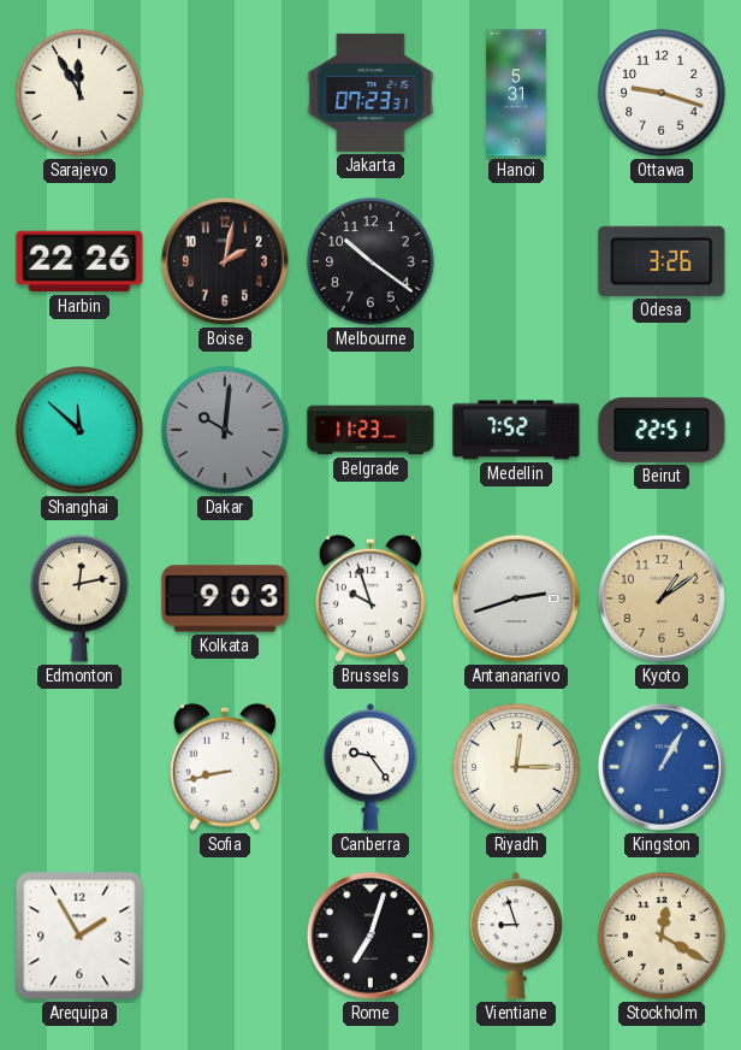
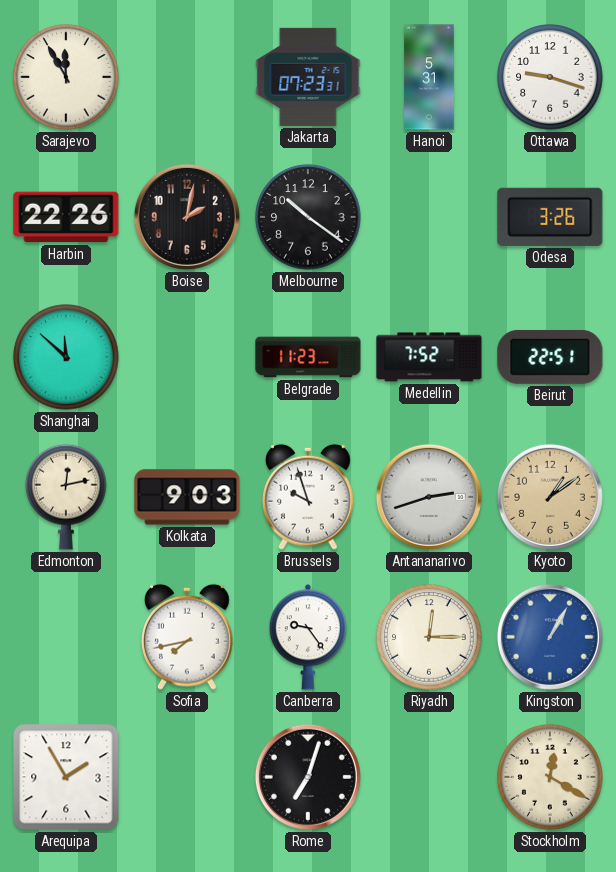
Dakar: 10:01 -> none
Sofia: 8:43 -> 7:43
Vientiane: 8:57 -> none
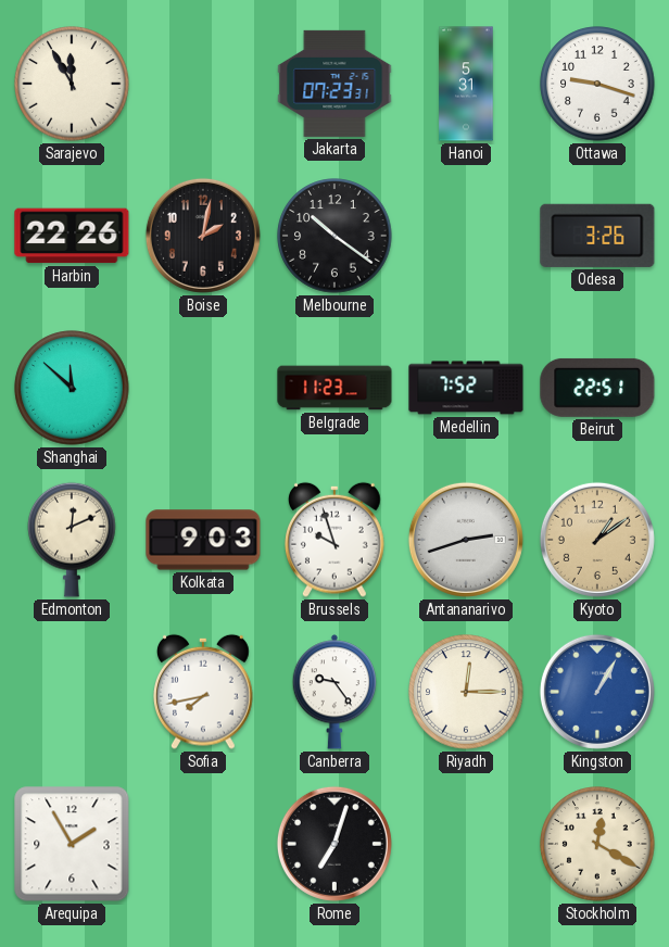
Edmonton: 12:13 -> 12:11
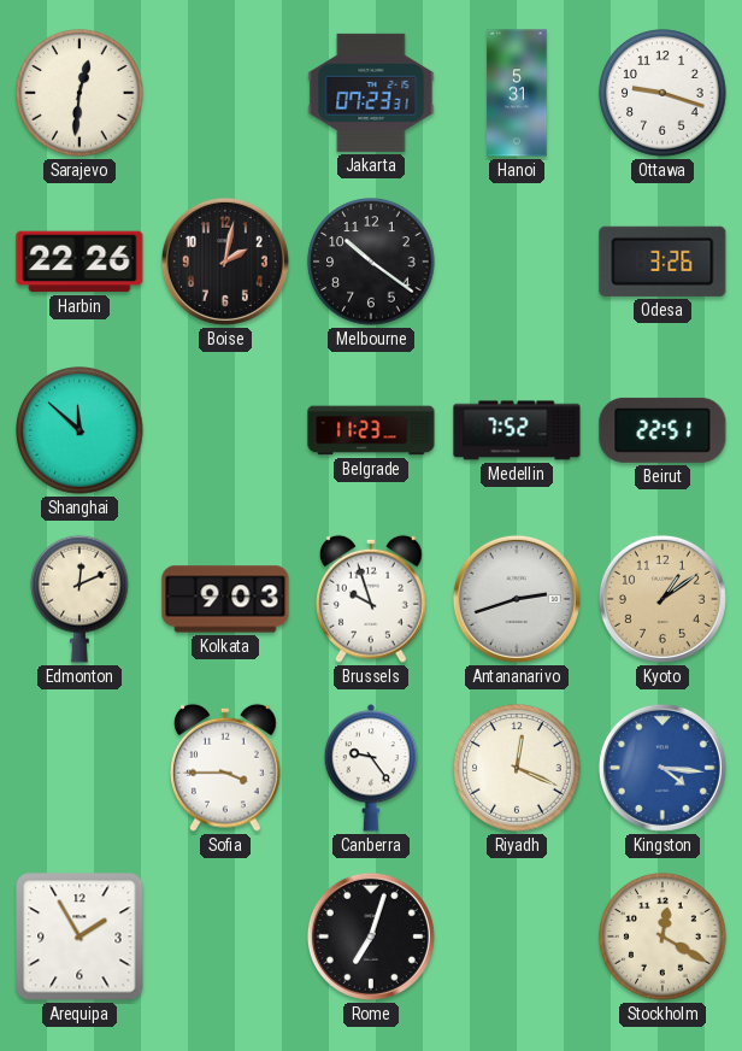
Sarajevo: 11:55 -> 12:31
Sofia: 7:43 -> 3:45
Riyadh: 12:15 -> 12:19
Kingston: 1:05 -> 4:16
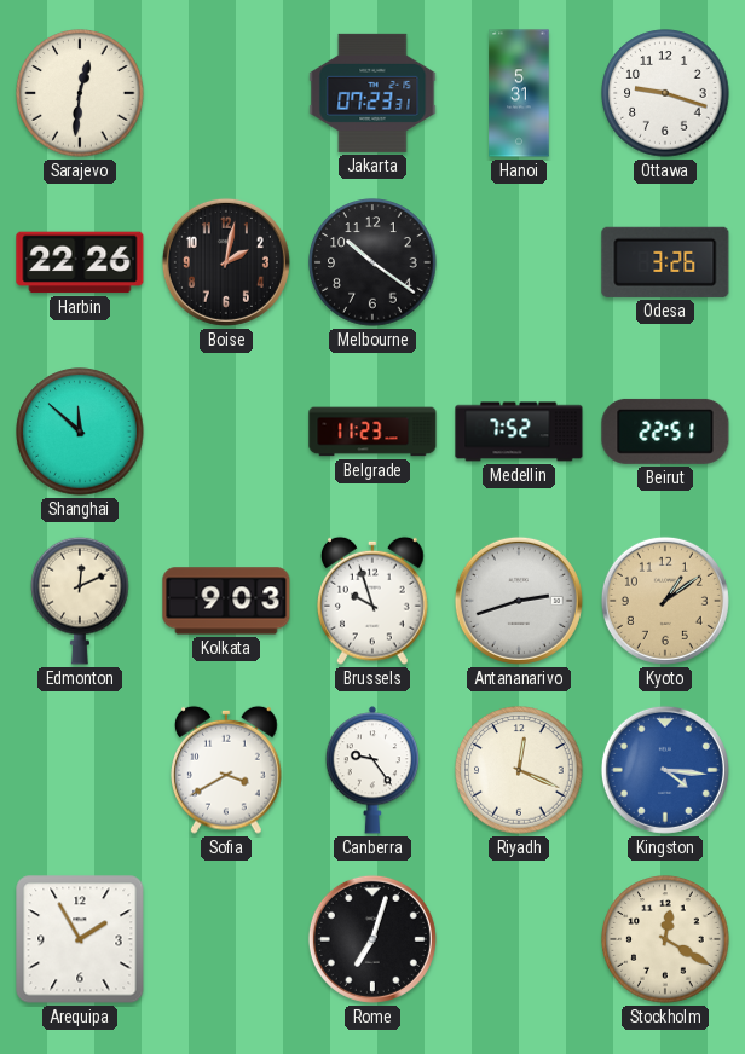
Sofia: 3:45 -> 3:40
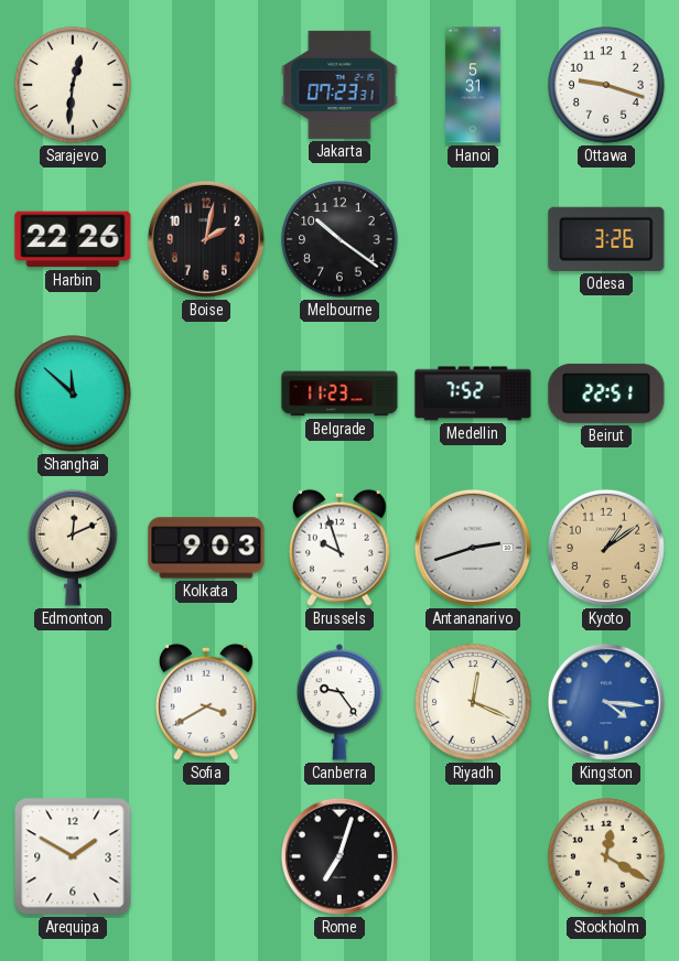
Arequipa: 1:55 -> 1:50
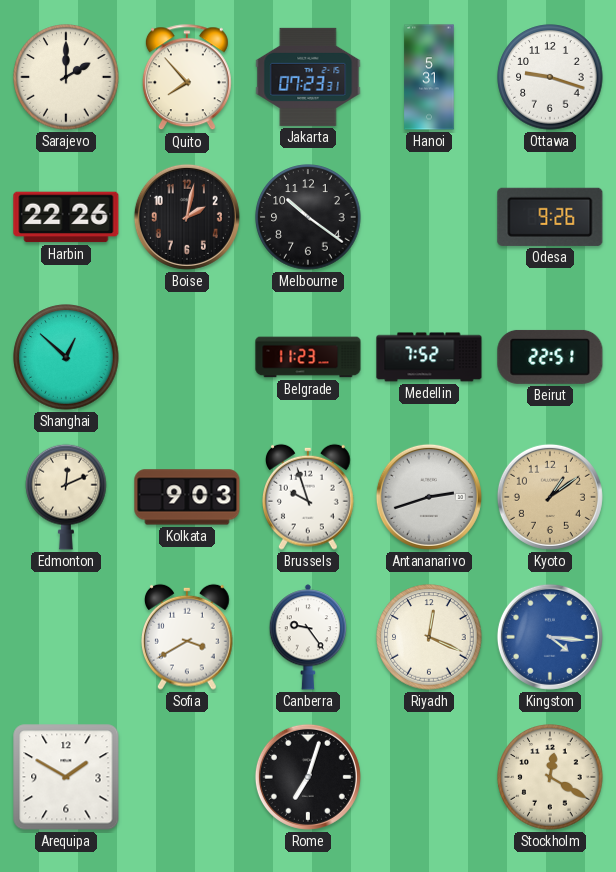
Sarajevo: 12:31 -> 2:00
Quito: none -> 7:53
Odesa: 3:26 -> 9:26
Shanghai: 11:52 -> 12:52
